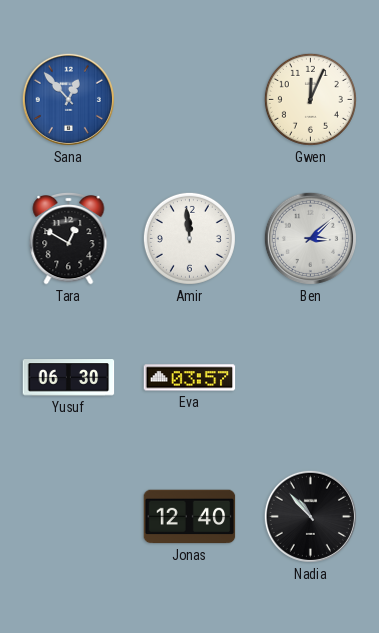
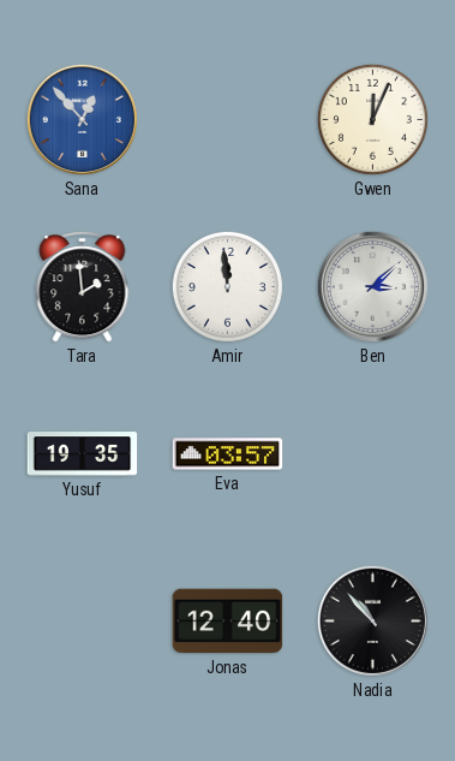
Tara: 12:50 -> 1:59
Yusuf: 06:30 -> 19:35
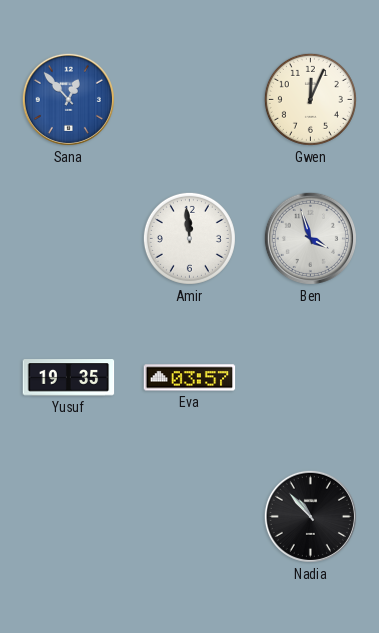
Tara: 1:59 -> none
Ben: 3:08 -> 3:57
Jonas: 12:40 -> none
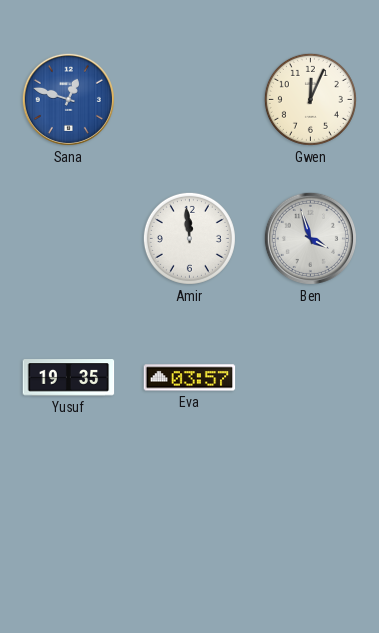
Sana: 12:53 -> 12:48
Nadia: 10:53 -> none
